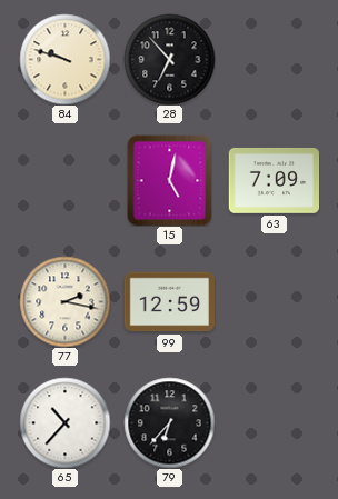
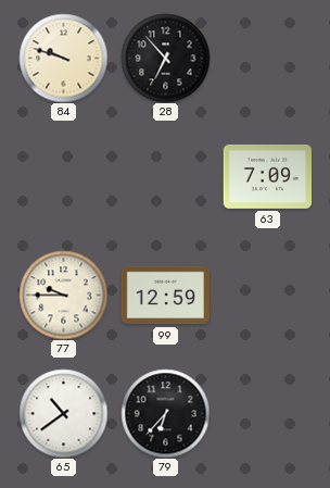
15: 5:02 -> none
77: 2:17 -> 9:45
65: 10:37 -> 10:39
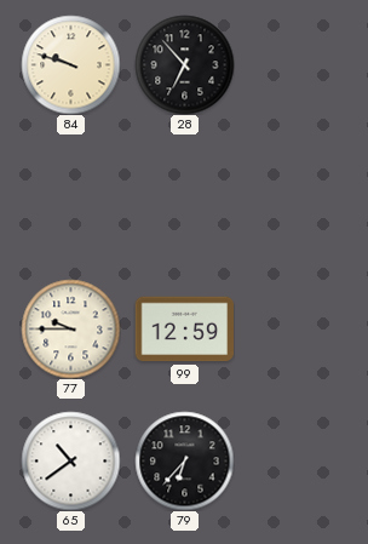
63: 7:09 -> none
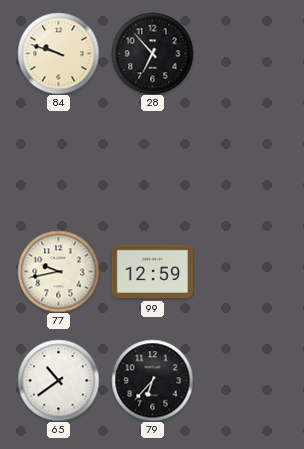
77: 9:45 -> 9:43
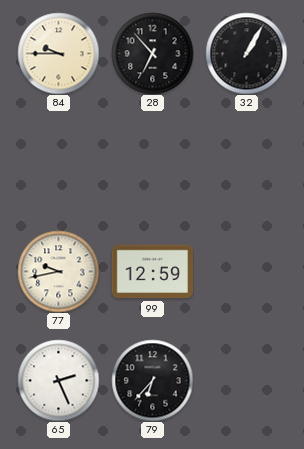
84: 9:48 -> 9:45
32: none -> 1:05
65: 10:39 -> 2:26
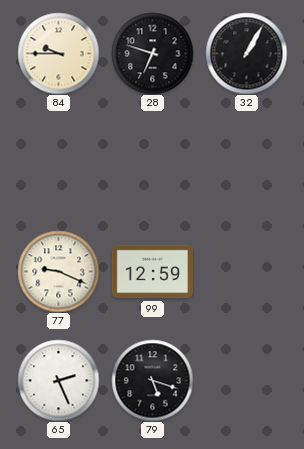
28: 6:53 -> 6:48
77: 9:43 -> 9:19
79: 6:37 -> 5:18
